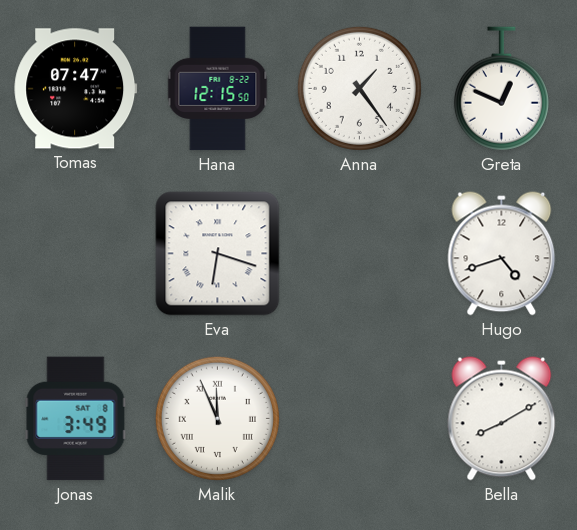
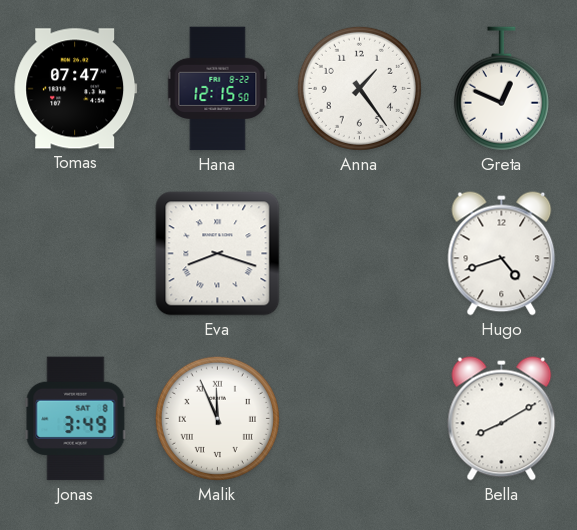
Eva: 6:18 -> 8:18
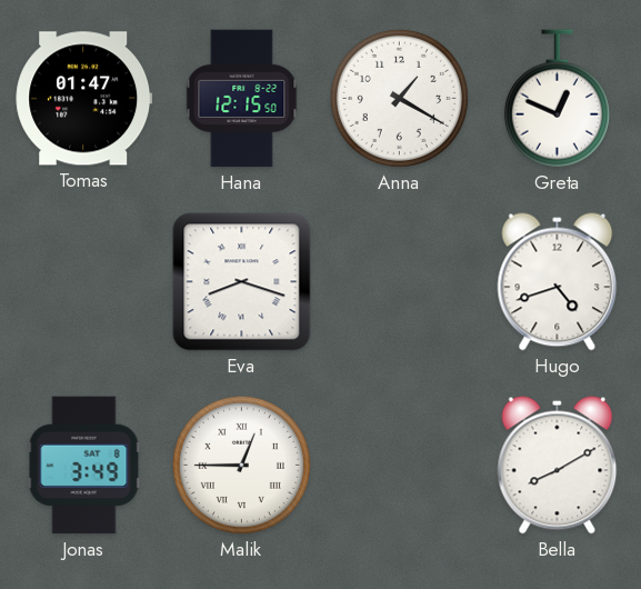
Tomas: 07:47 -> 01:47
Anna: 1:24 -> 1:20
Malik: 11:56 -> 12:45
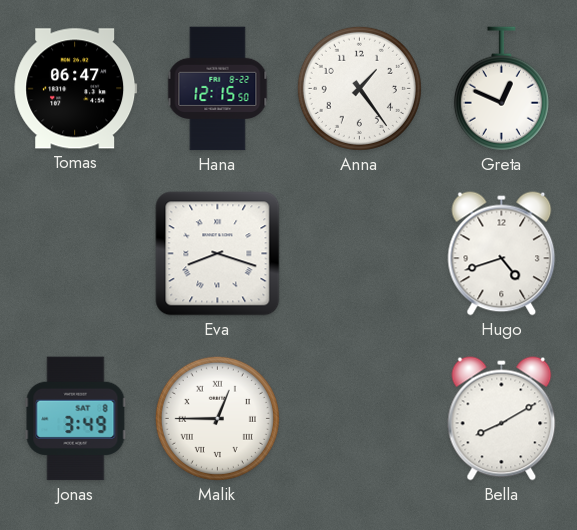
Tomas: 01:47 -> 06:47
Anna: 1:20 -> 1:24
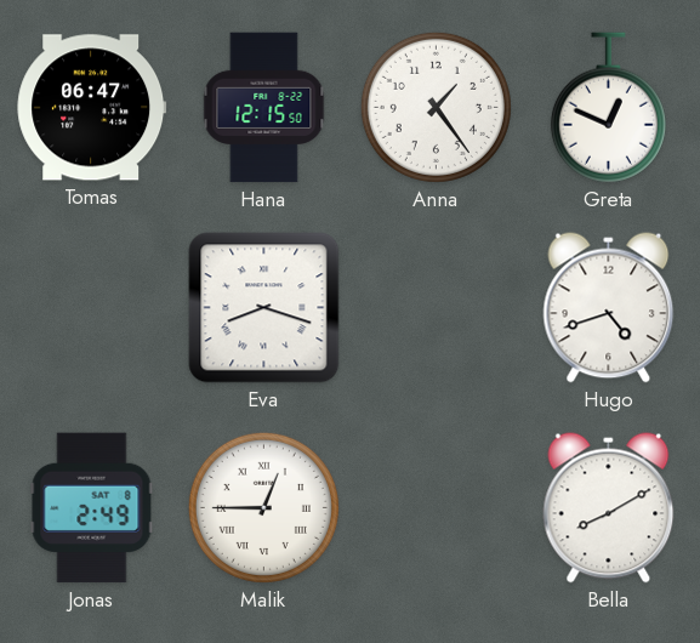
Jonas: 3:49 -> 2:49
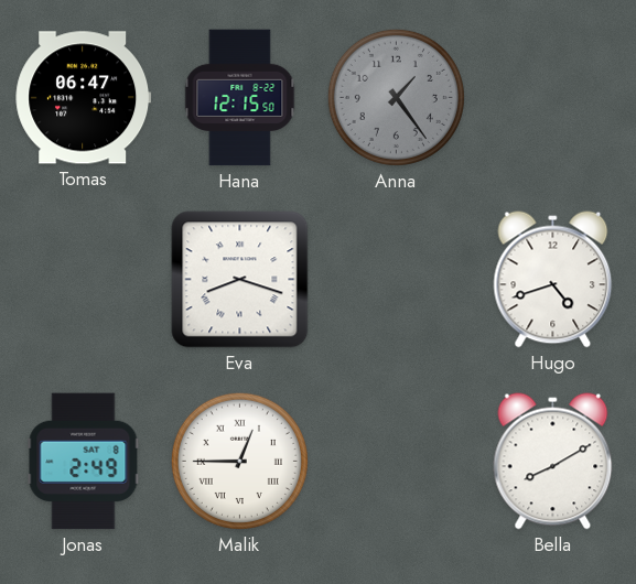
Anna dial: white -> grey
Greta: 12:49 -> none
